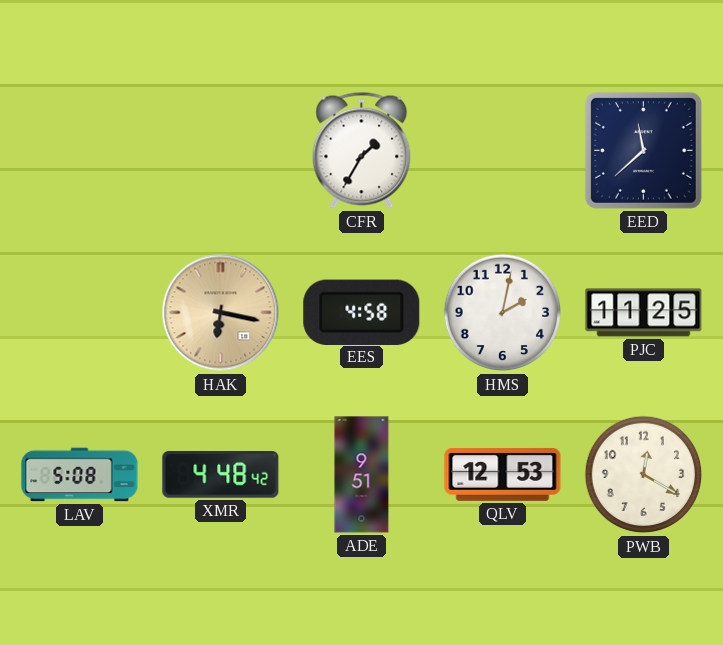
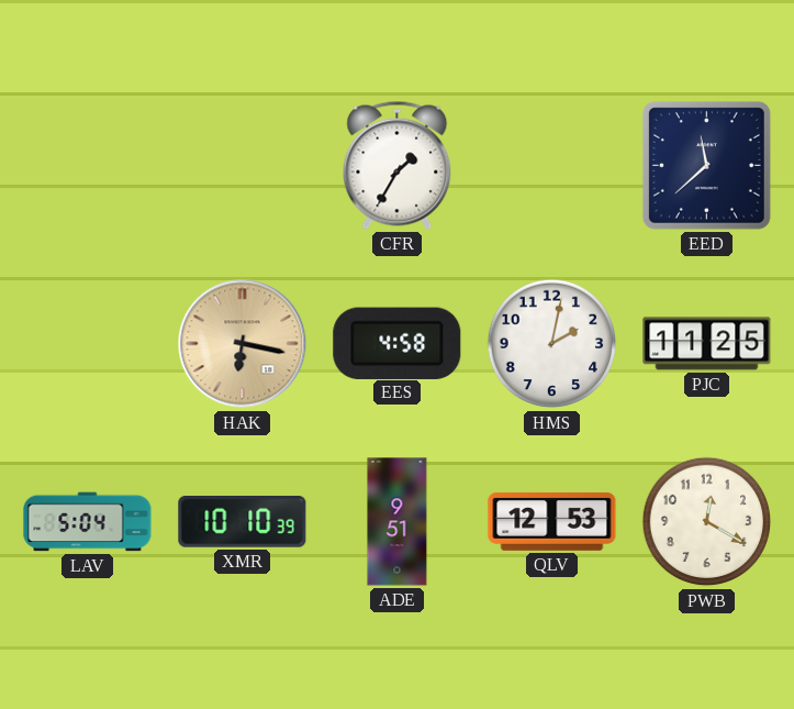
LAV: 5:08 -> 5:04
XMR: 4:48 -> 10:10
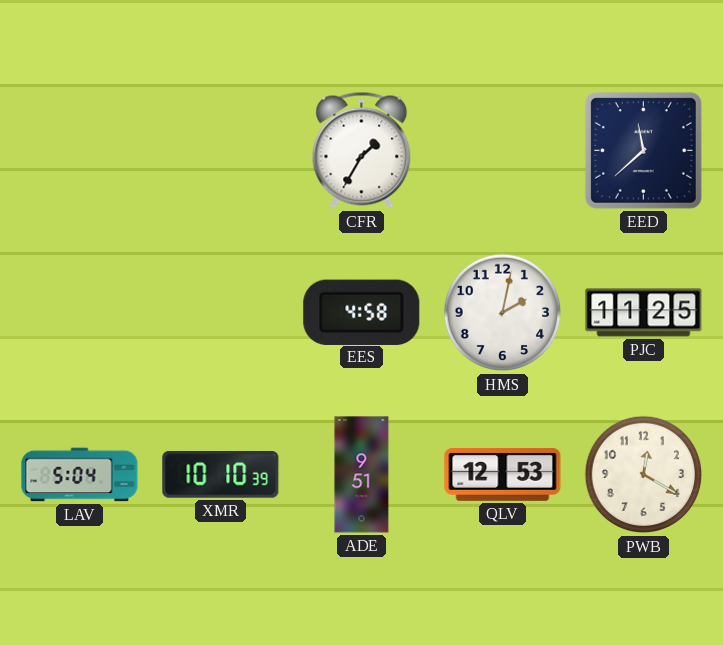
HAK: 6:17 -> none
